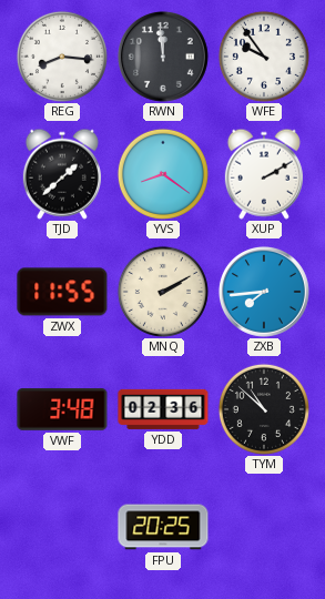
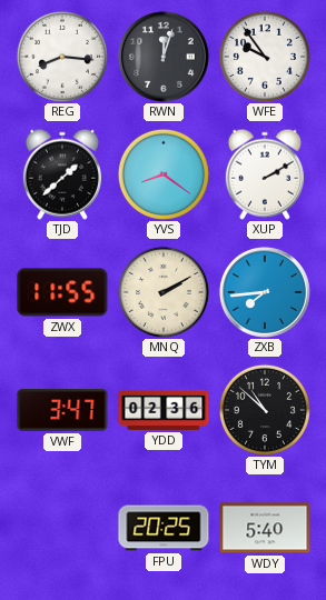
RWN: 11:59 -> 12:03
VWF: 3:48 -> 3:47
WDY: none -> 5:40
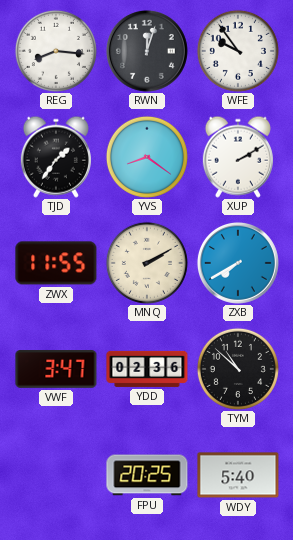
TJD: 1:38 -> 1:36
ZXB: 7:44 -> 7:40
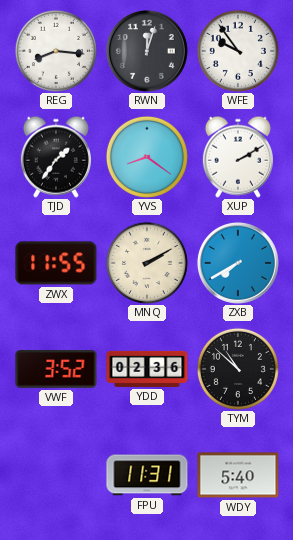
VWF: 3:47 -> 3:52
FPU: 20:25 -> 11:31
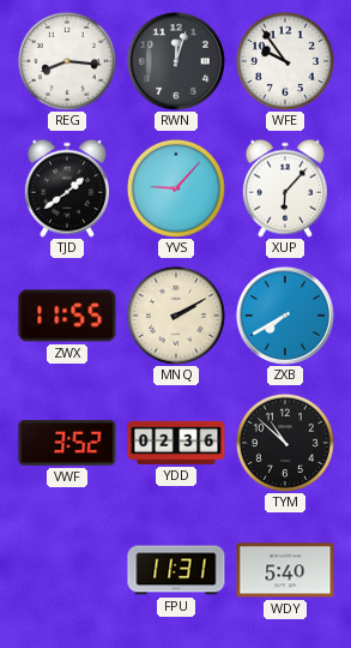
TJD: 1:36 -> 1:39
YVS: 8:21 -> 9:07
XUP: 2:10 -> 6:07
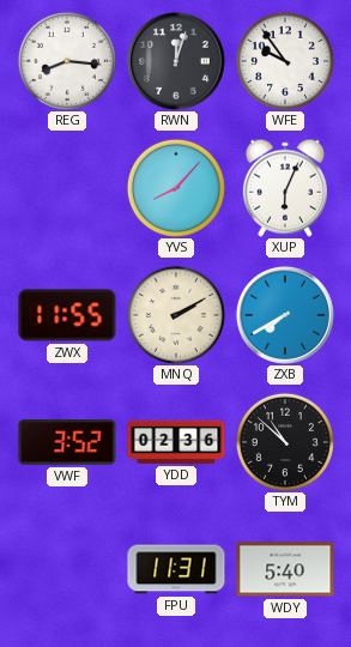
TJD: 1:39 -> none
YVS: 9:07 -> 8:07
XUP: 6:07 -> 6:04
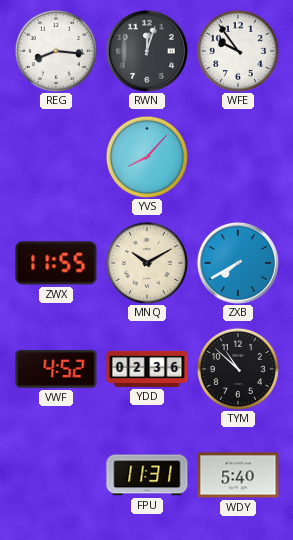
XUP: 6:04 -> none
MNQ: 2:10 -> 10:10
VWF: 3:52 -> 4:52
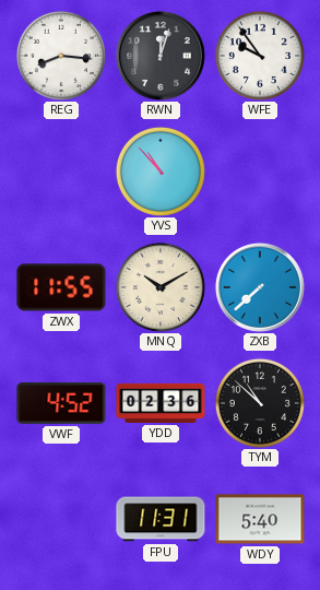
YVS: 8:07 -> 10:53
ZXB: 7:40 -> 7:38
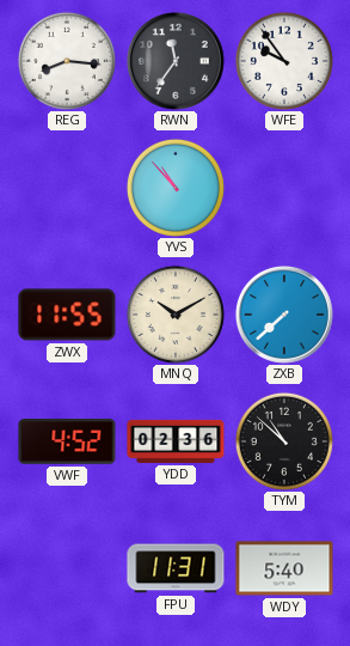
RWN: 12:03 -> 11:36
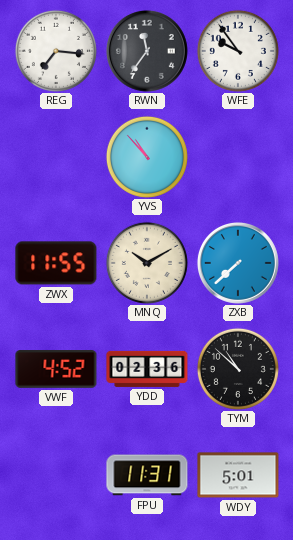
REG: 8:16 -> 7:16
WDY: 5:40 -> 5:01
